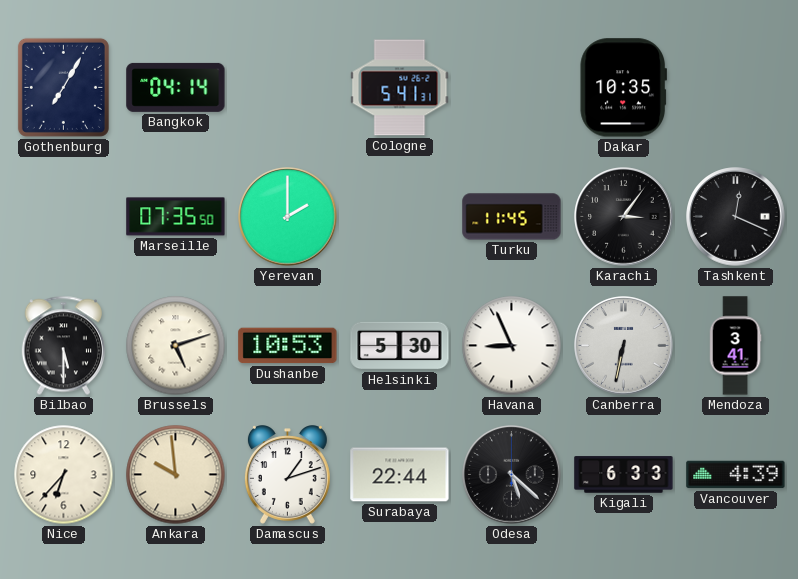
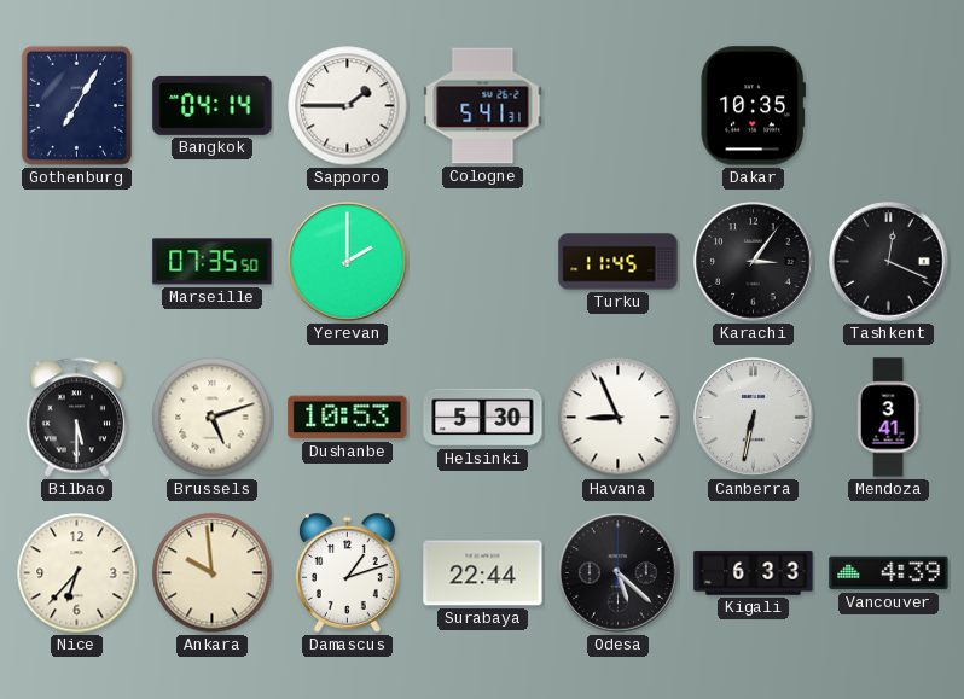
Sapporo: none -> 1:45
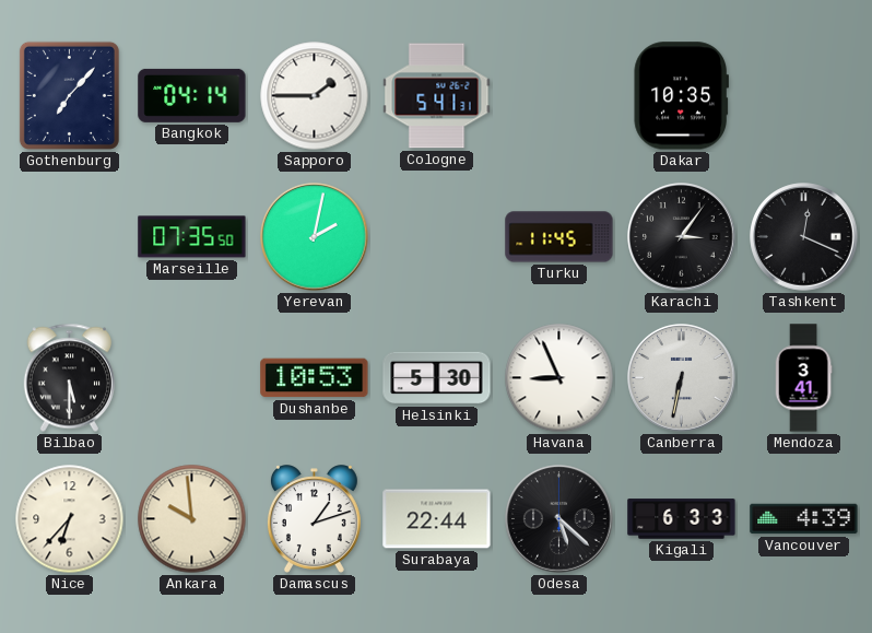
Gothenburg: 7:05 -> 7:07
Yerevan: 2:00 -> 2:02
Brussels: 5:12 -> none
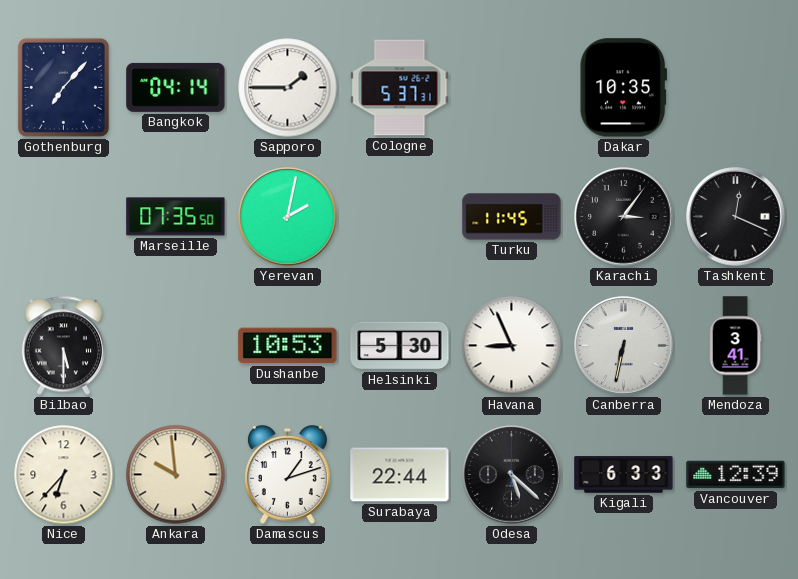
Cologne: 5:41 -> 5:37
Vancouver: 4:39 -> 12:39
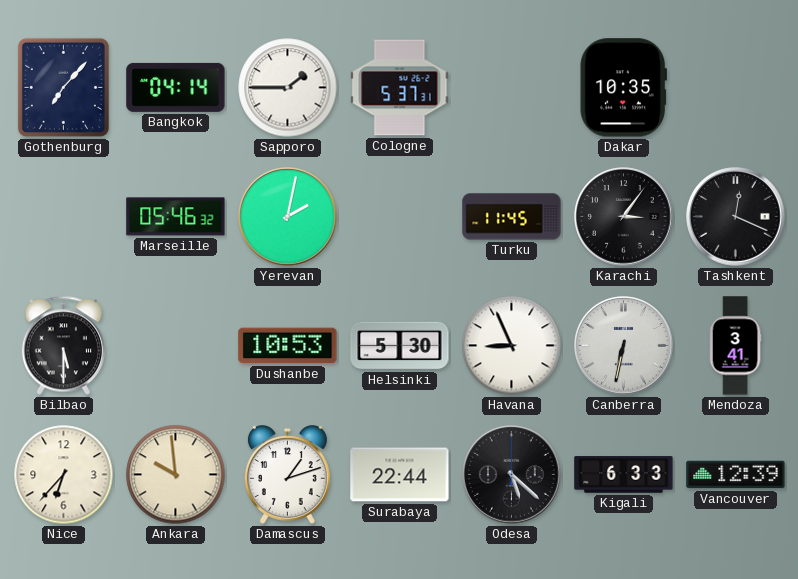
Marseille: 07:35 -> 05:46
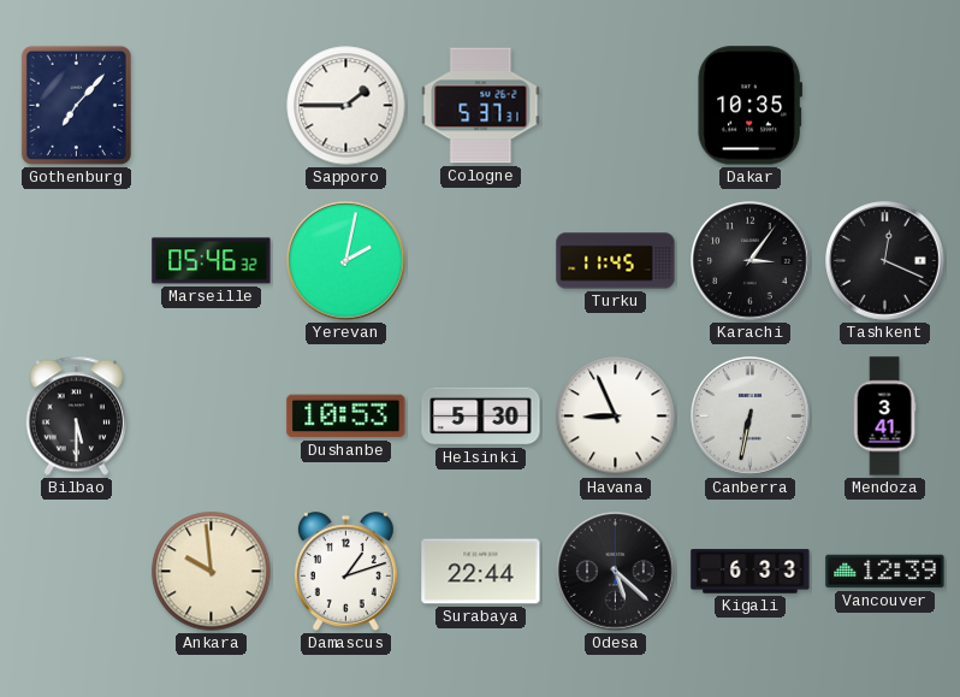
Bangkok: 04:14 -> none
Nice: 6:37 -> none
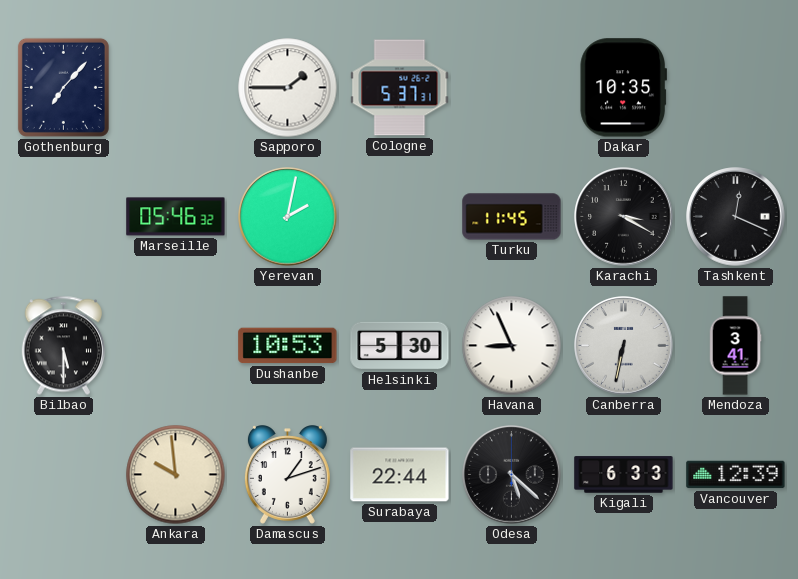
Karachi: 3:06 -> 3:20
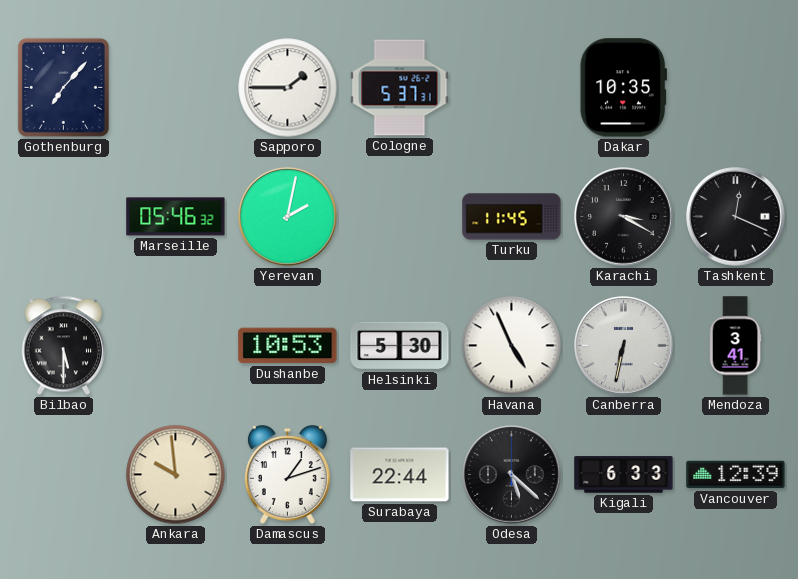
Havana: 8:56 -> 4:56
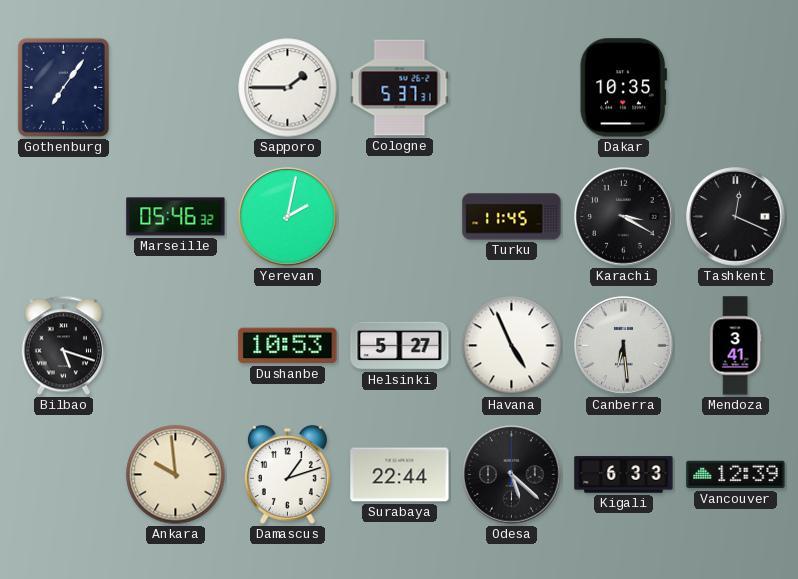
Gothenburg: 7:07 -> 7:06
Bilbao: 5:30 -> 5:18
Helsinki: 5:30 -> 5:27
Canberra: 6:32 -> 6:29
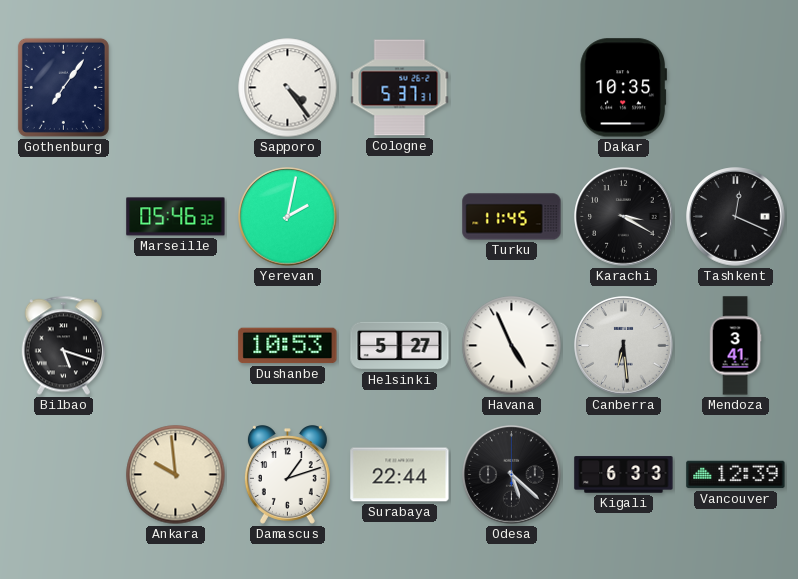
Sapporo: 1:45 -> 4:24
